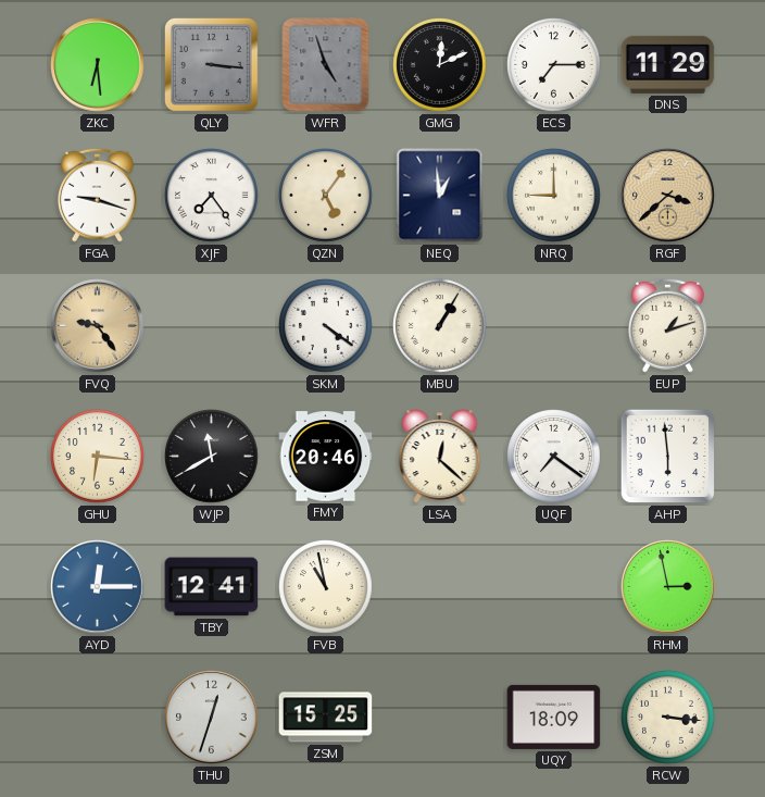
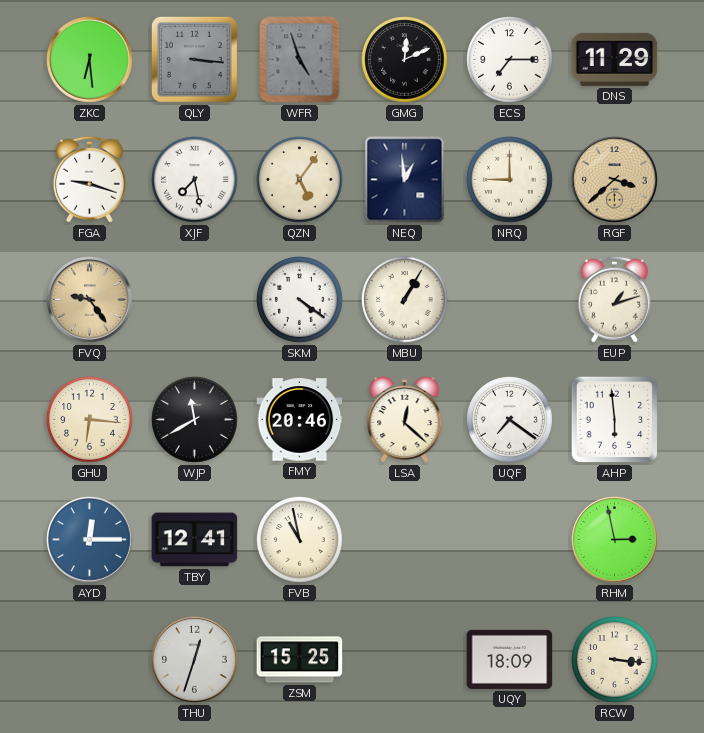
XJF: 7:24 -> 7:28
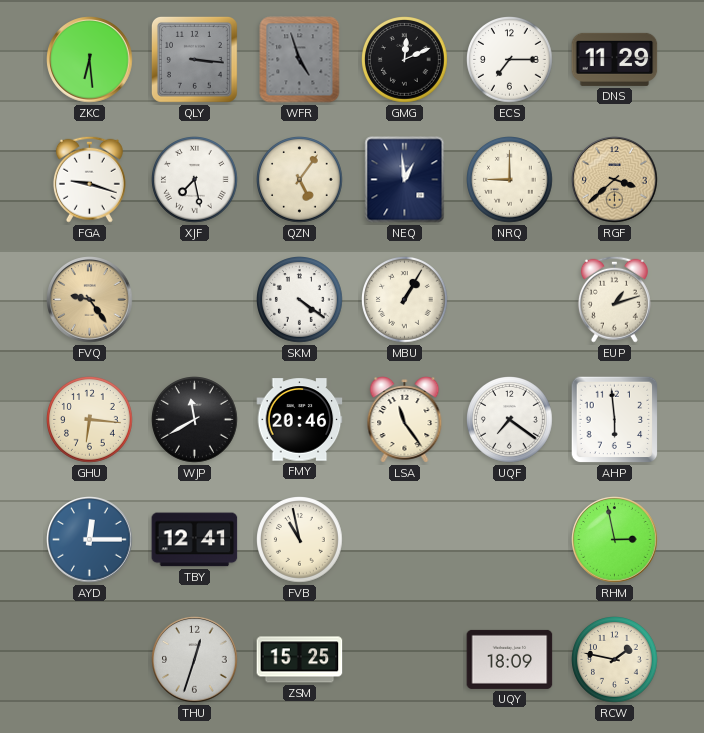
LSA: 12:22 -> 11:24
RCW: 3:16 -> 1:47
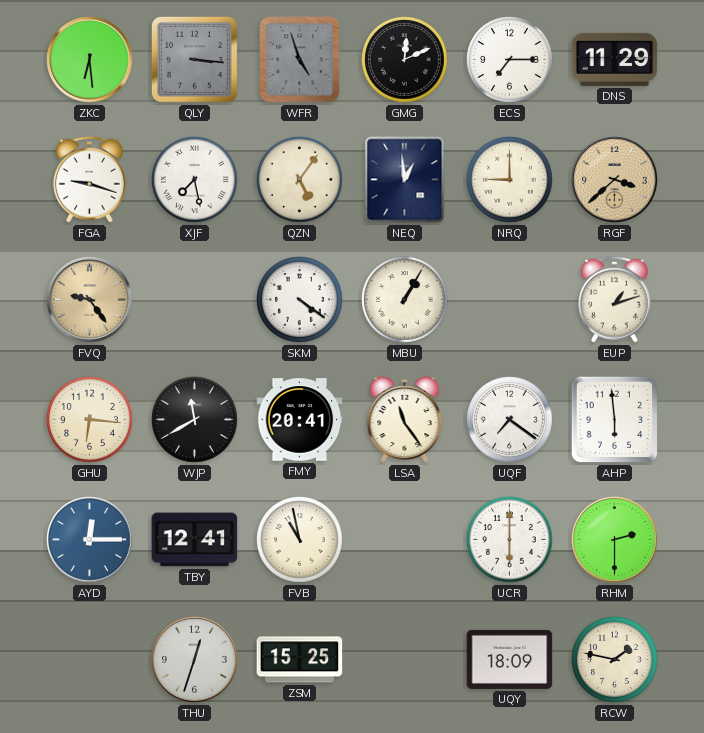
FMY: 20:46 -> 20:41
UCR: none -> 6:00
RHM: 2:58 -> 2:30
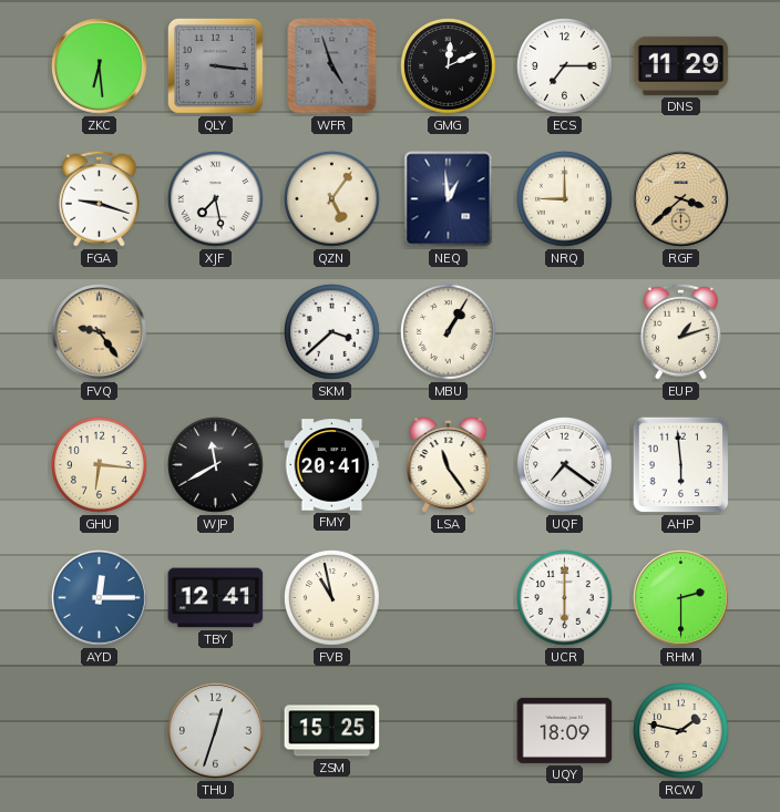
SKM: 4:21 -> 3:38
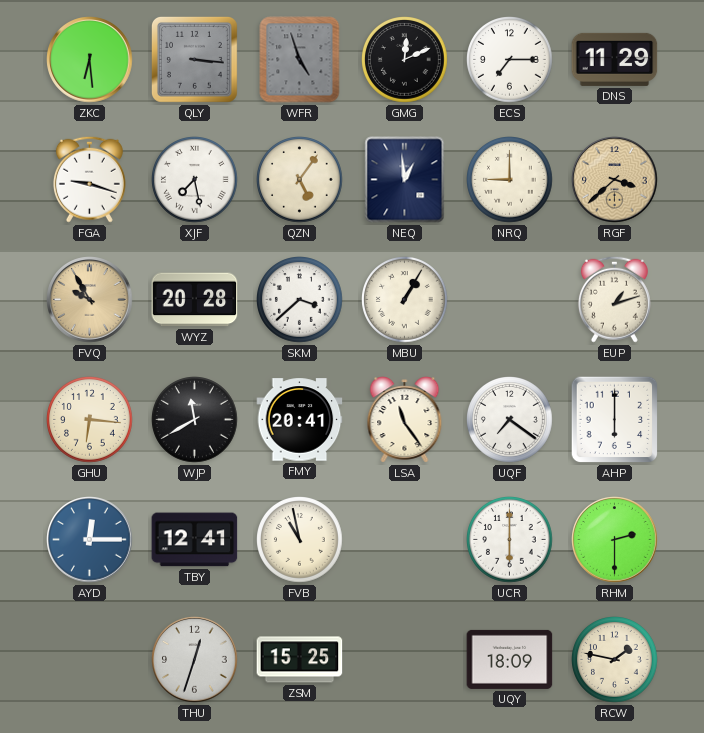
FVQ: 9:24 -> 9:55
WYZ: none -> 20:28
AHP: 5:59 -> 6:00
